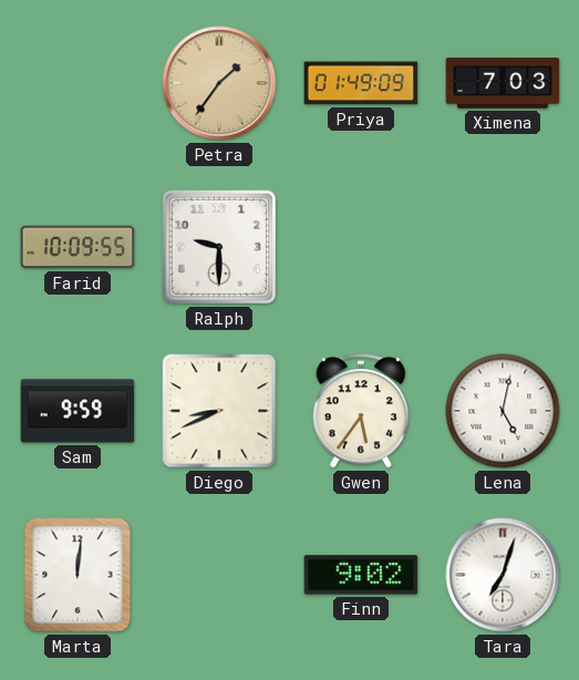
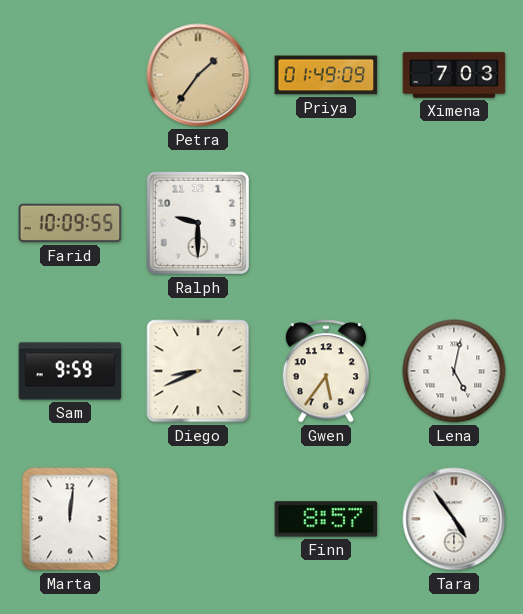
Finn: 9:02 -> 8:57
Tara: 7:03 -> 4:54
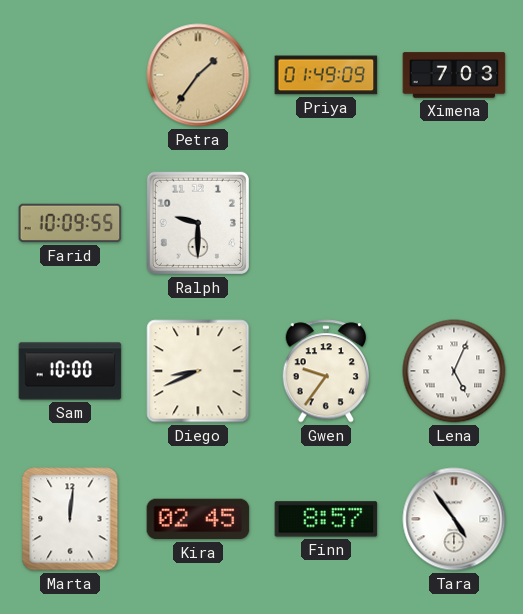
Sam: 9:59 -> 10:00
Gwen: 5:36 -> 9:36
Lena: 5:02 -> 5:04
Kira: none -> 02:45
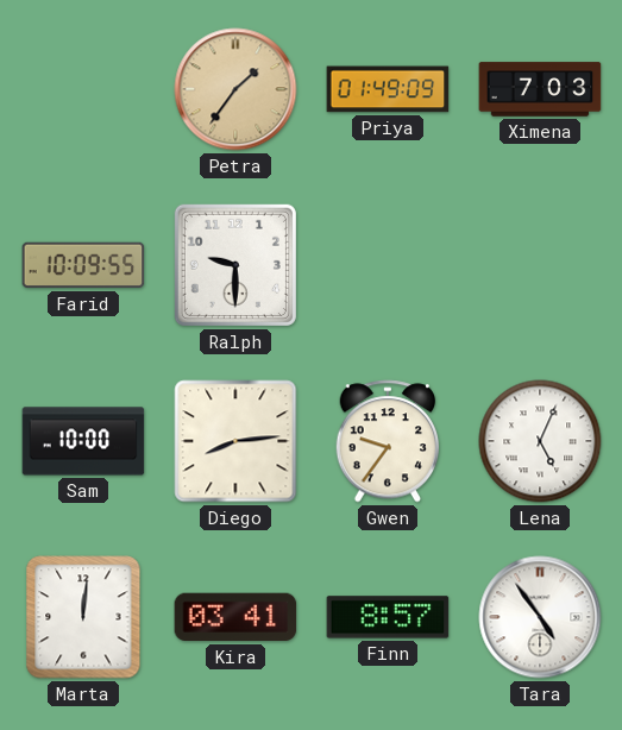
Diego: 8:41 -> 8:14
Kira: 02:45 -> 03:41
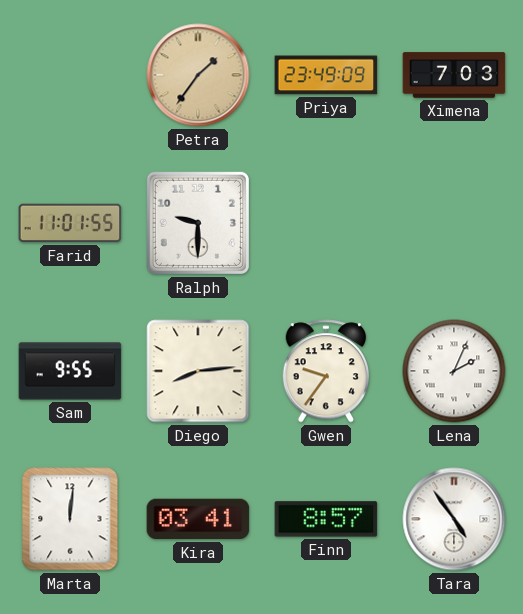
Priya: 01:49 -> 23:49
Farid: 10:09 -> 11:01
Sam: 10:00 -> 9:55
Lena: 5:04 -> 2:04
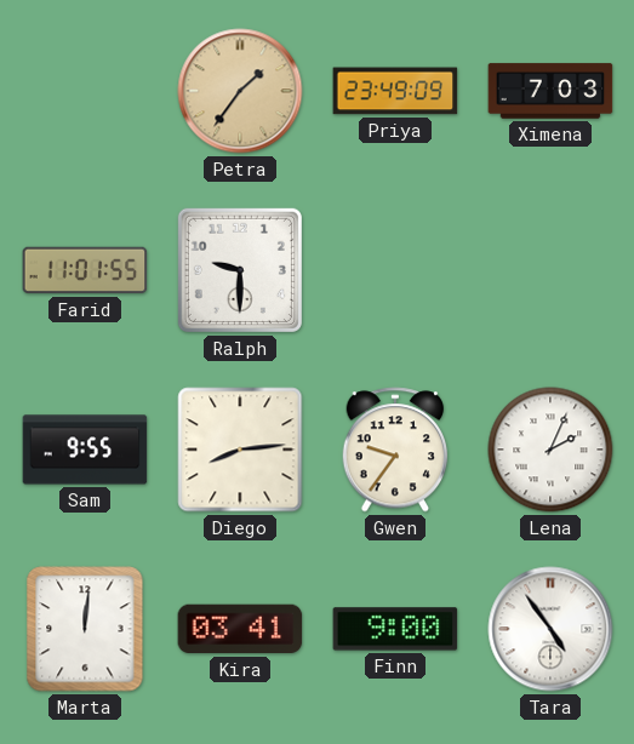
Finn: 8:57 -> 9:00
